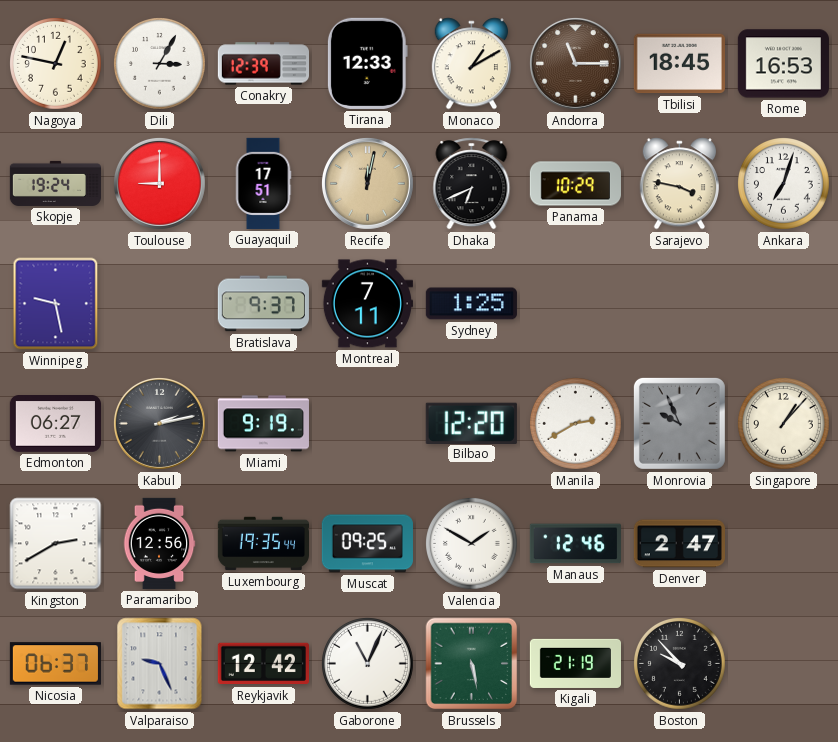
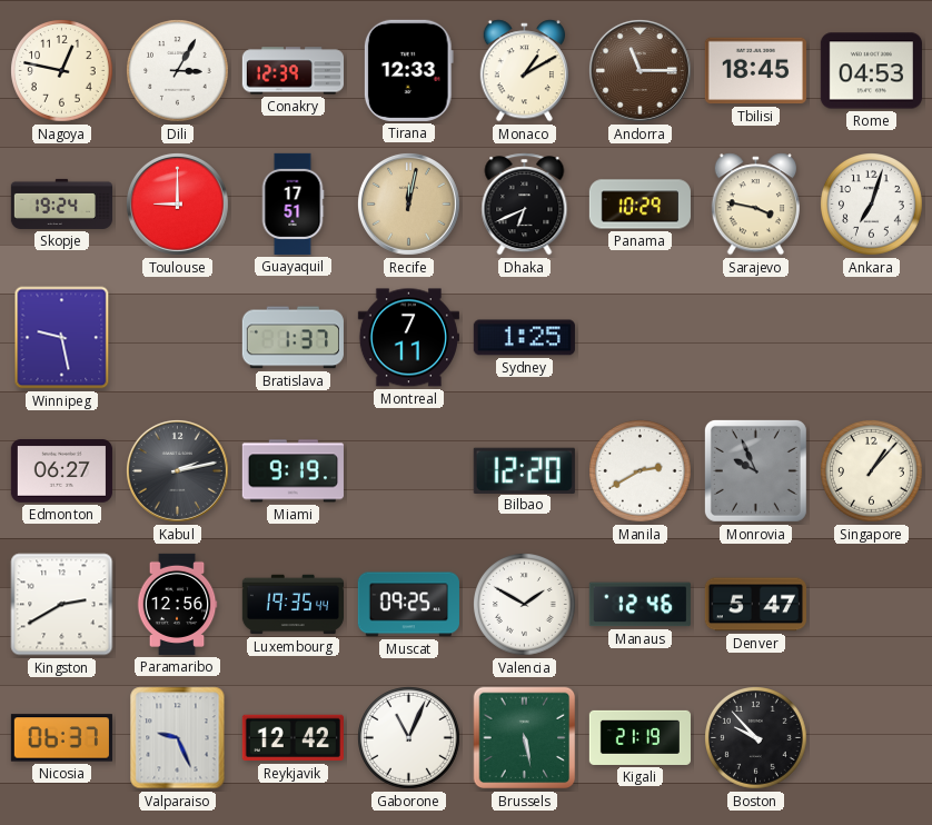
Rome: 16:53 -> 04:53
Bratislava: 9:37 -> 1:37
Denver: 2:47 -> 5:47
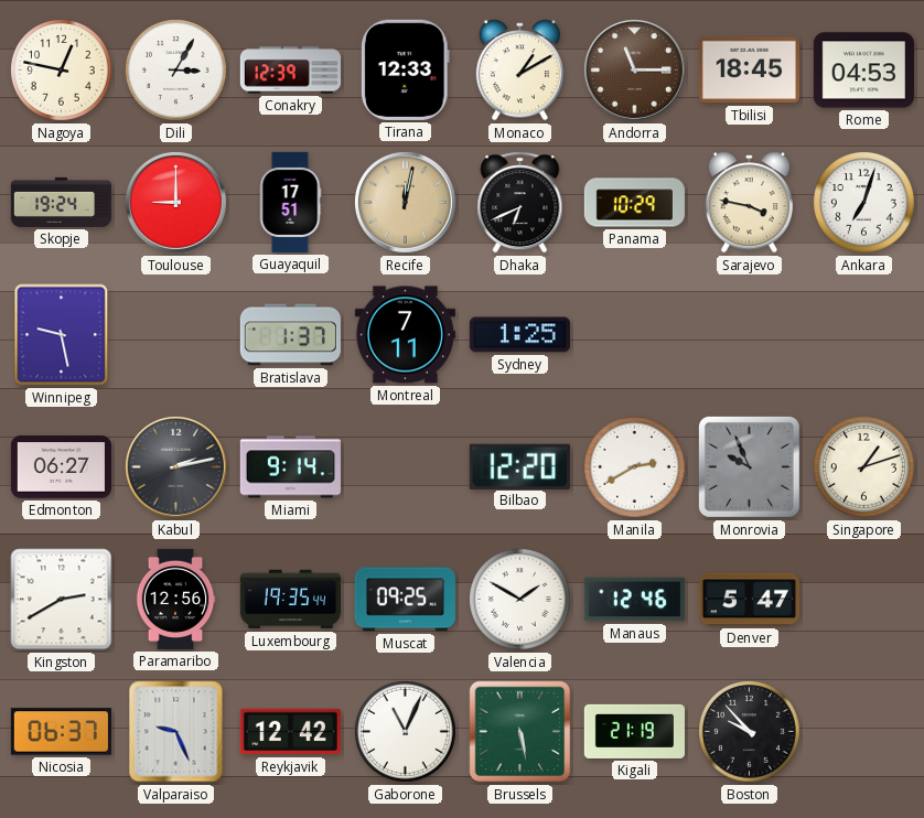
Miami: 9:19 -> 9:14
Singapore: 1:07 -> 1:12
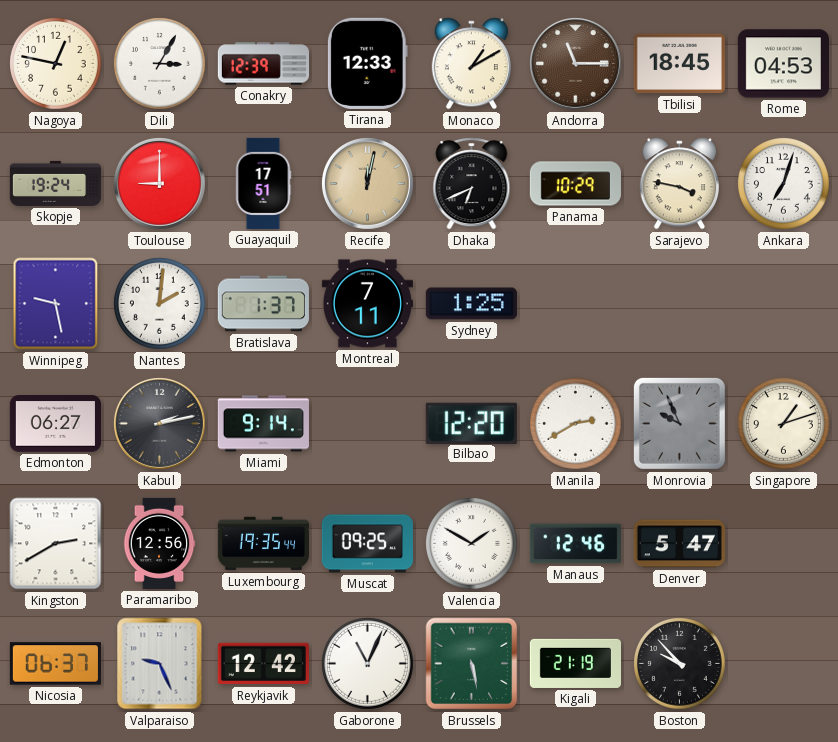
Nantes: none -> 2:01
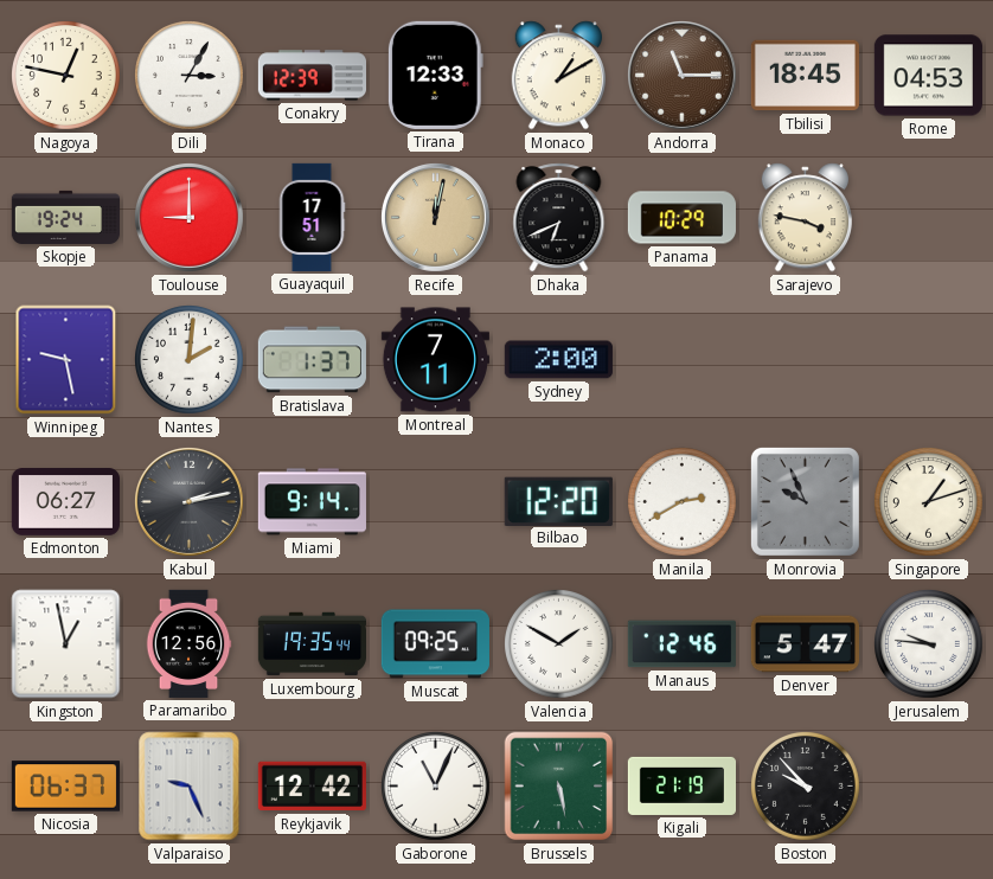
Ankara: 7:03 -> none
Sydney: 1:25 -> 2:00
Kingston: 2:40 -> 12:58
Jerusalem: none -> 9:46
